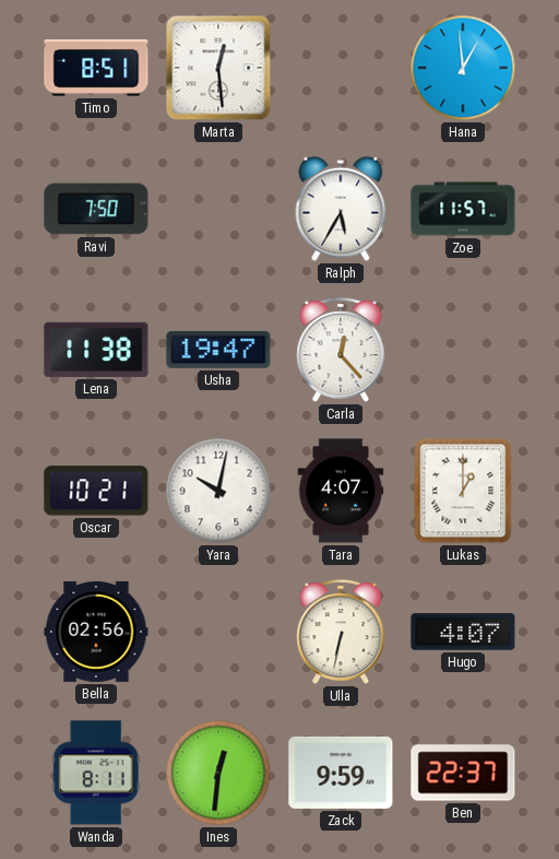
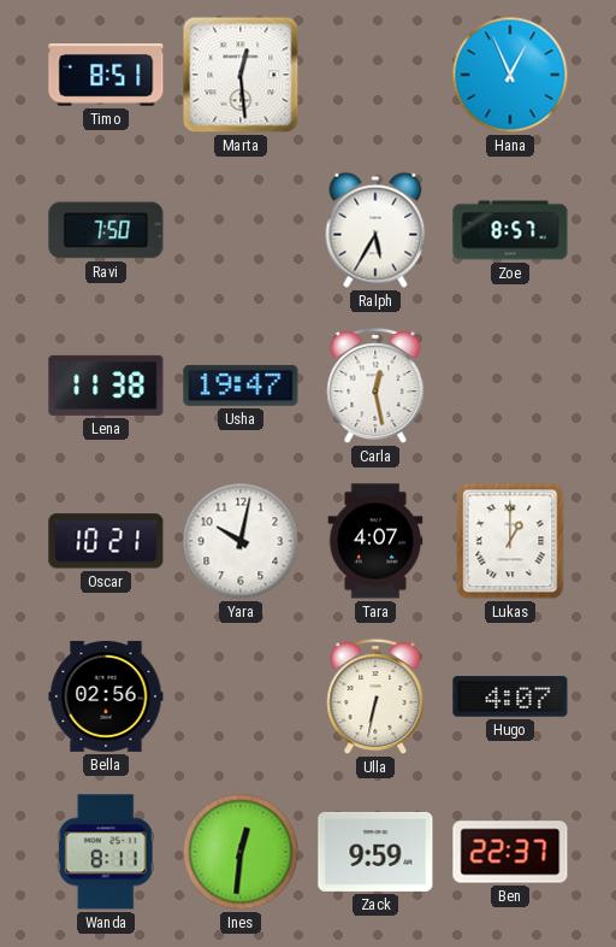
Hana: 12:59 -> 12:56
Zoe: 11:57 -> 8:57
Carla: 12:23 -> 12:28
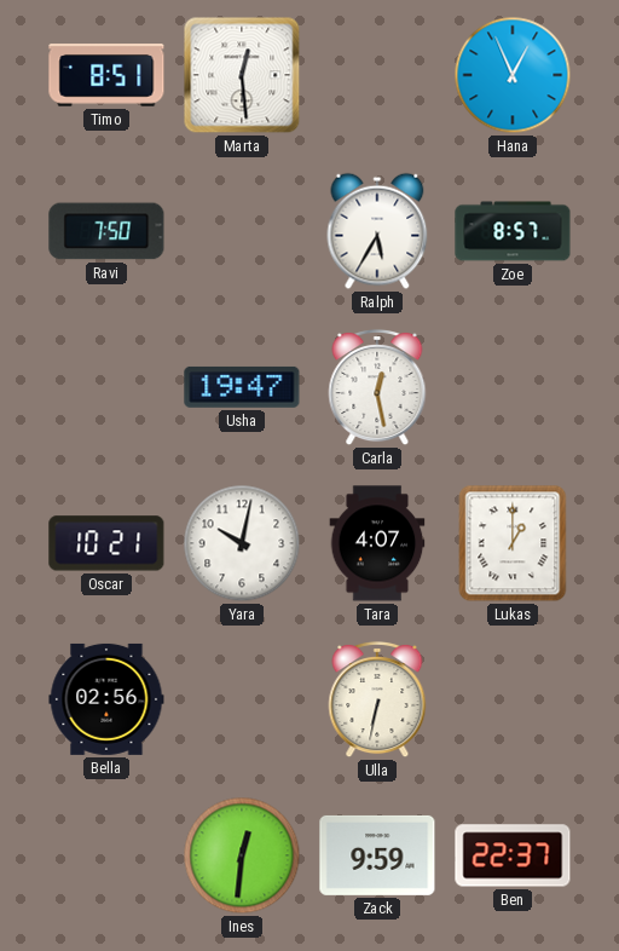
Lena: 11:38 -> none
Hugo: 4:07 -> none
Wanda: 8:11 -> none
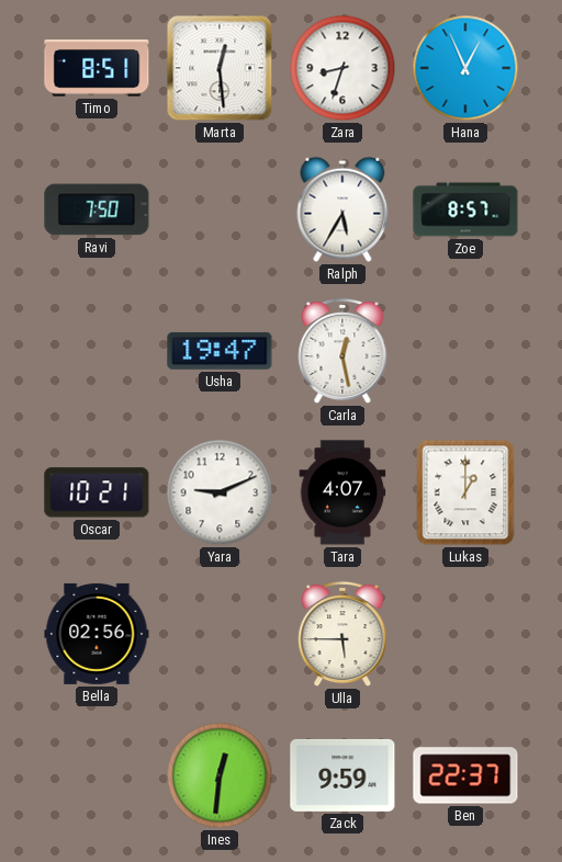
Zara: none -> 8:33
Yara: 10:02 -> 9:11
Ulla: 6:32 -> 5:45
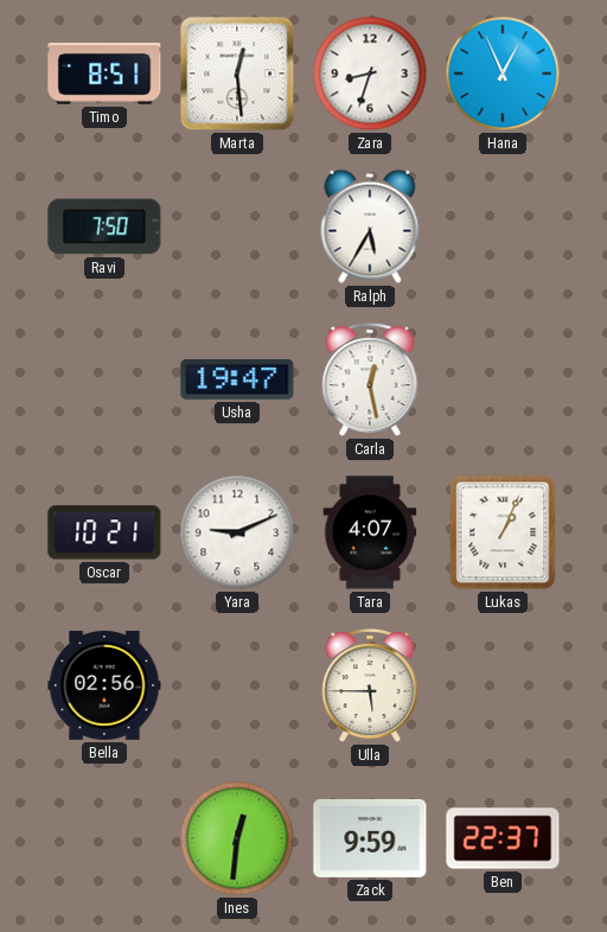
Zoe: 8:57 -> none
Lukas: 1:00 -> 1:04
